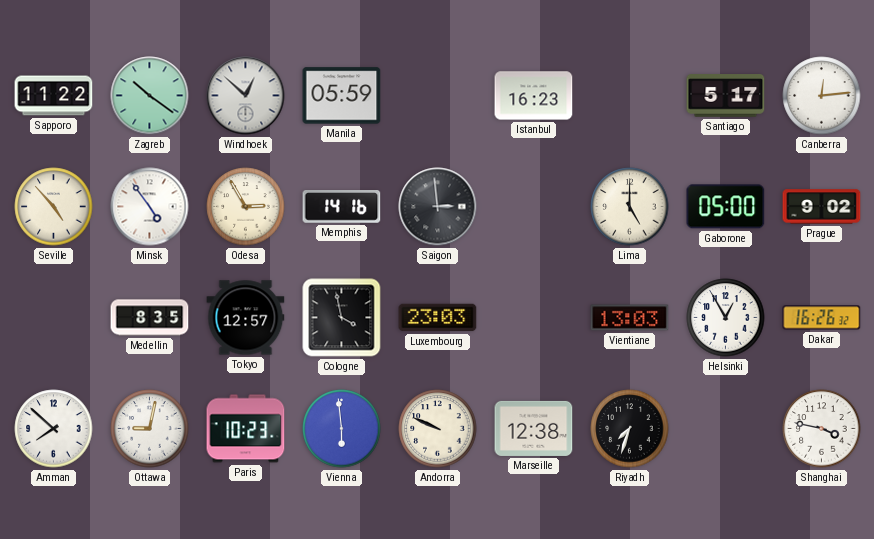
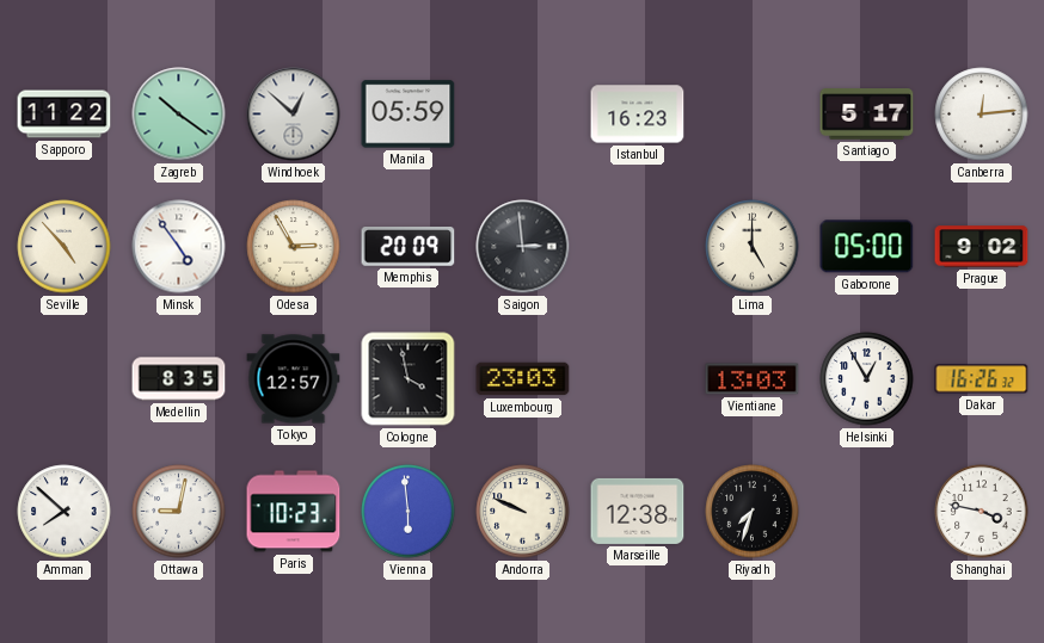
Memphis: 14:16 -> 20:09
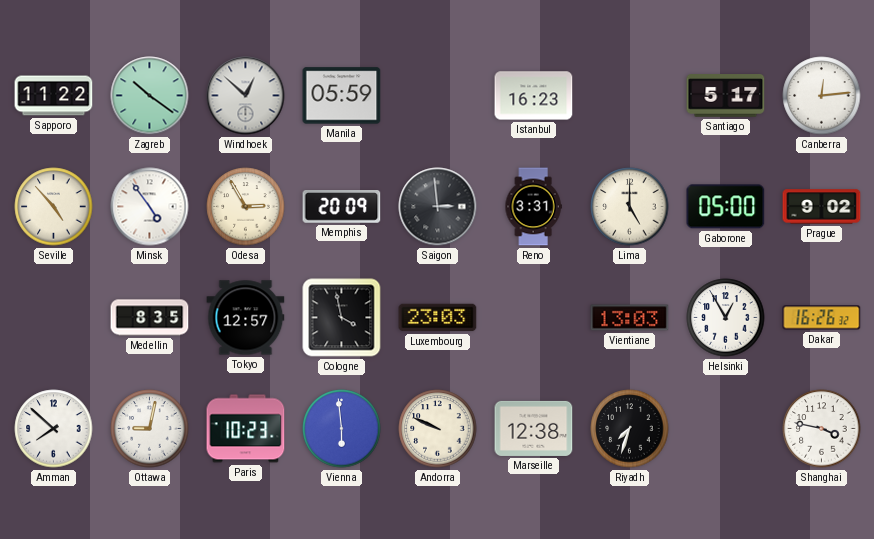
Reno: none -> 3:31
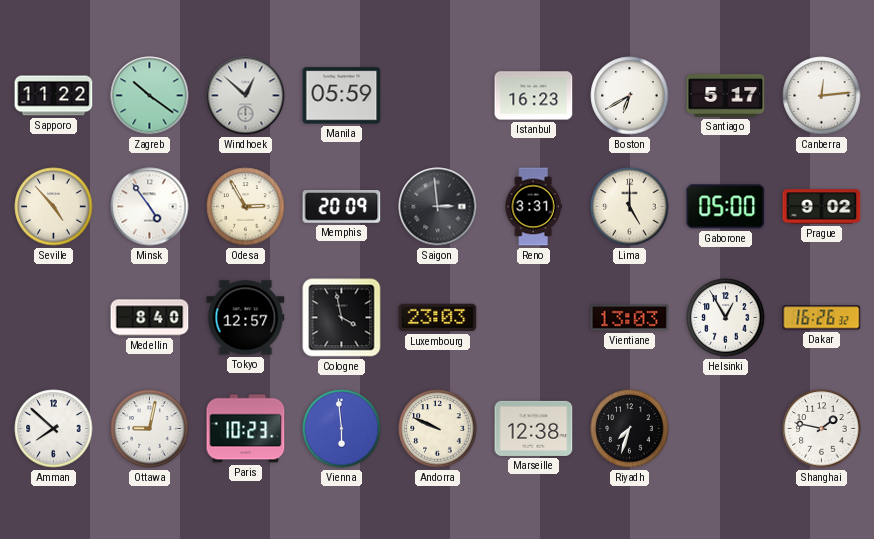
Boston: none -> 6:40
Medellin: 8:35 -> 8:40
Shanghai: 3:47 -> 1:47
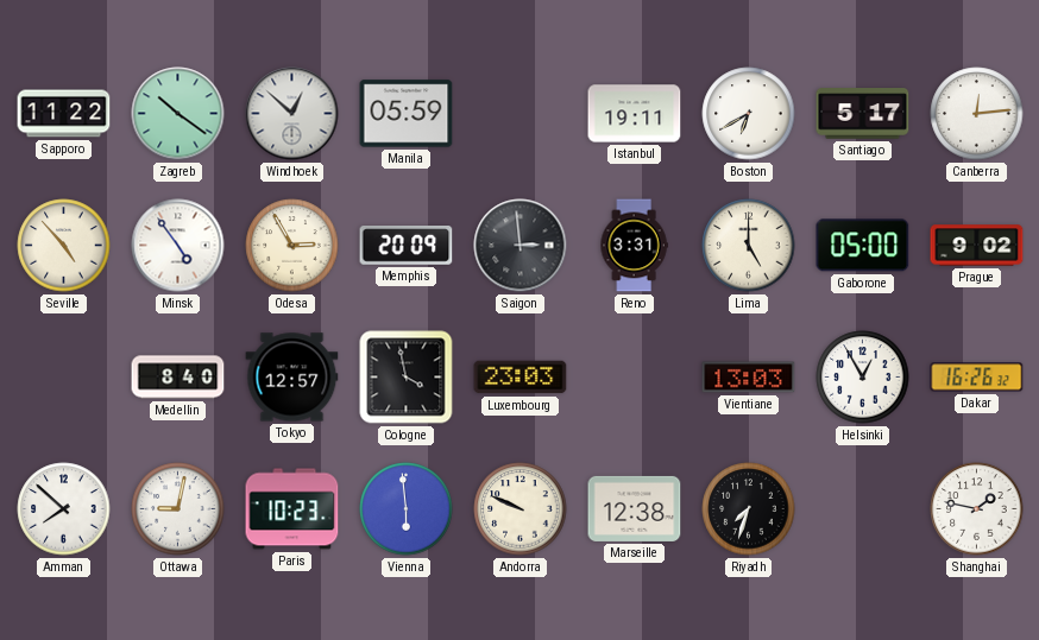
Istanbul: 16:23 -> 19:11
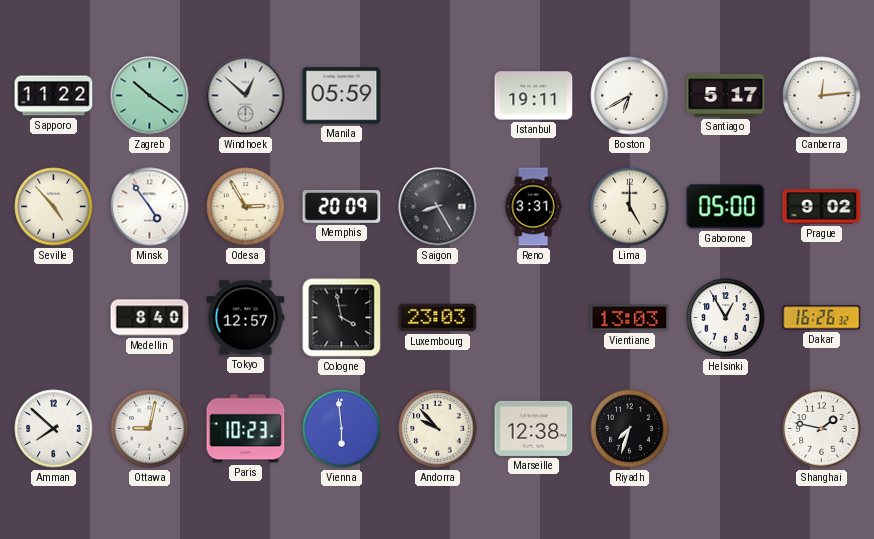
Saigon: 2:59 -> 8:25
Andorra: 9:49 -> 9:53
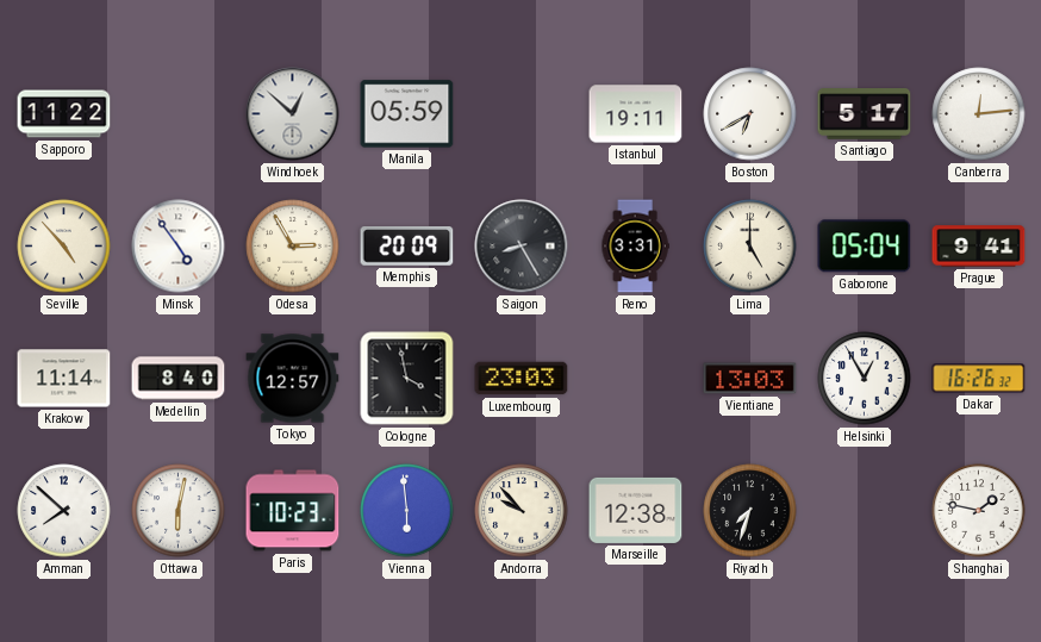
Zagreb: 10:21 -> none
Gaborone: 05:00 -> 05:04
Prague: 9:02 -> 9:41
Krakow: none -> 11:14
Ottawa: 9:02 -> 6:02
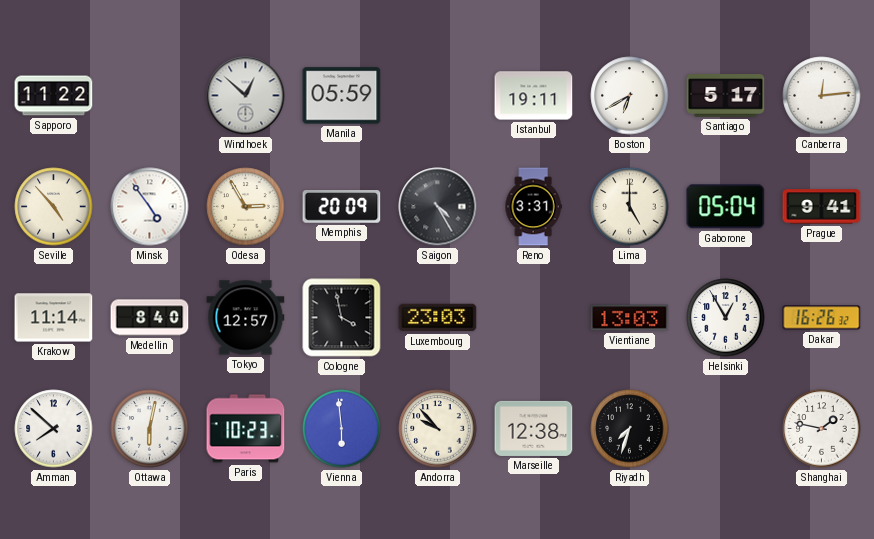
Saigon: 8:25 -> 4:25
